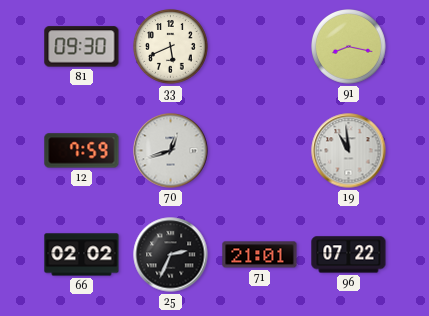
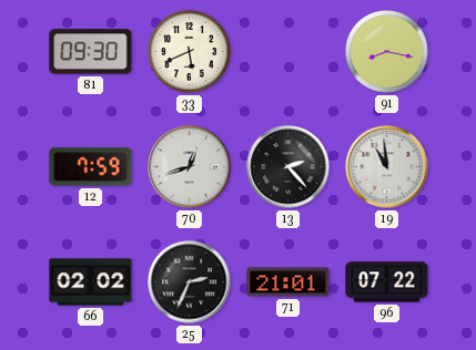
13: none -> 2:23
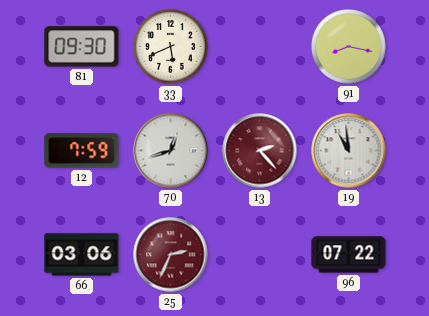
13 dial: black -> burgundy
66: 02:02 -> 03:06
25 dial: black -> burgundy
71: 21:01 -> none
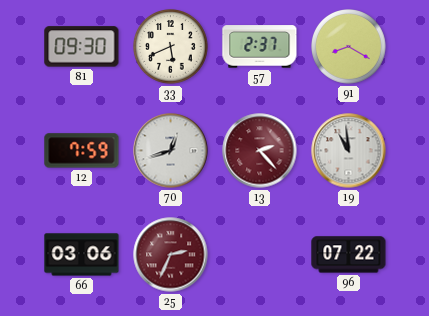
57: none -> 2:37
91: 8:17 -> 8:20
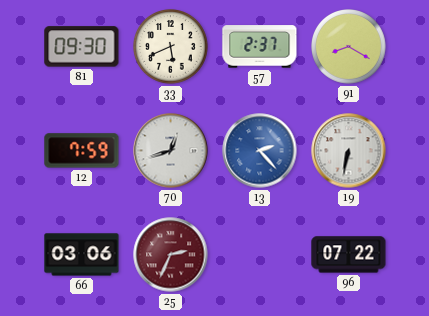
13 dial: burgundy -> blue
19: 10:59 -> 6:32
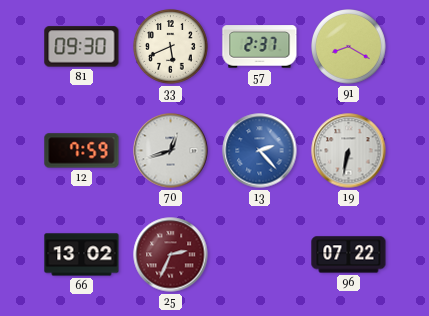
66: 03:06 -> 13:02
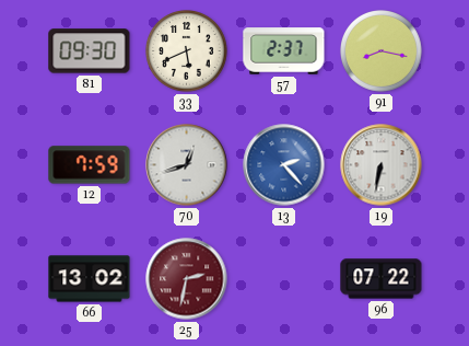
91: 8:20 -> 8:17
25: 2:34 -> 2:32
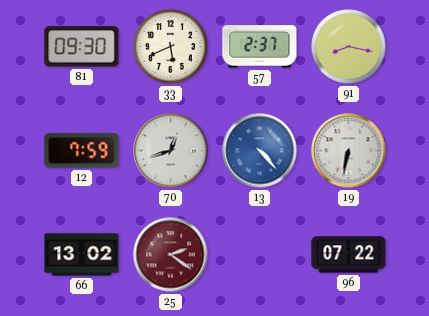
13: 2:23 -> 4:23
25: 2:32 -> 2:21
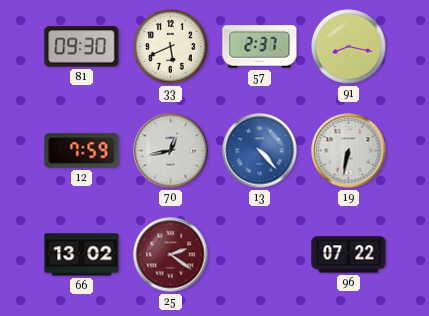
70: 12:42 -> 12:43
